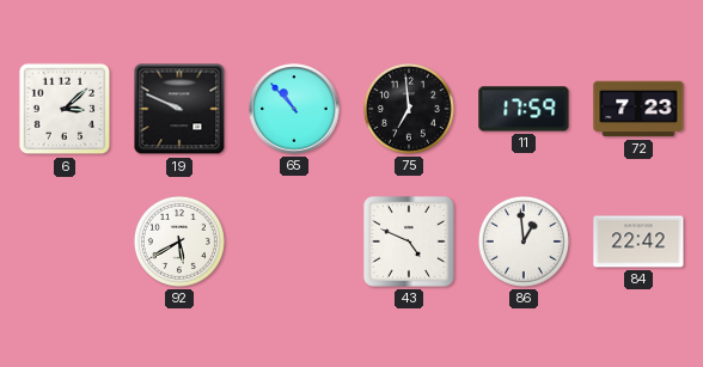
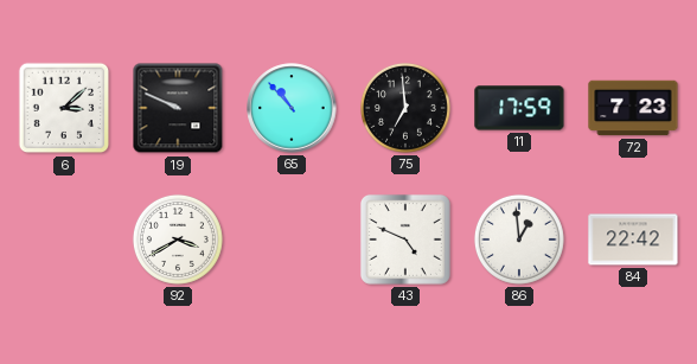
92: 5:40 -> 3:40
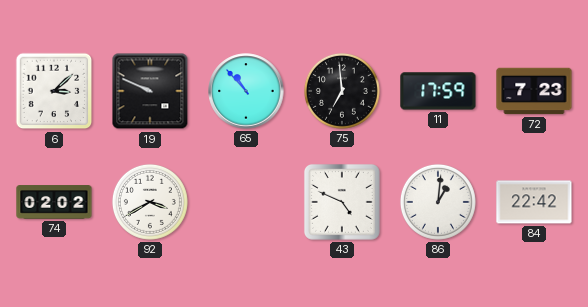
74: none -> 02:02
86: 12:59 -> 1:01
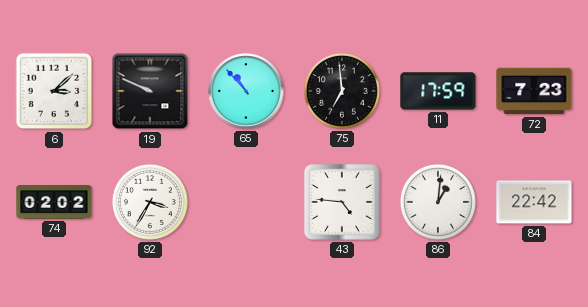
92: 3:40 -> 3:35
43: 4:49 -> 4:46
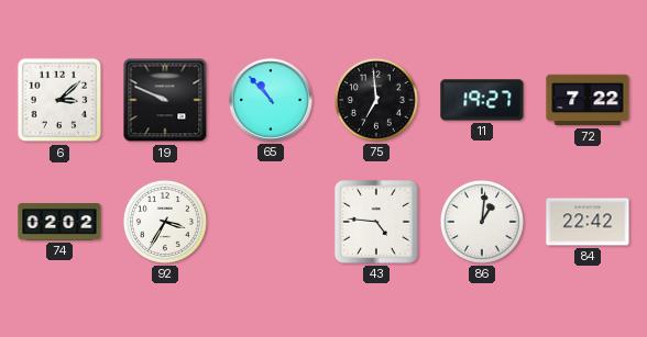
11: 17:59 -> 19:27
72: 7:23 -> 7:22
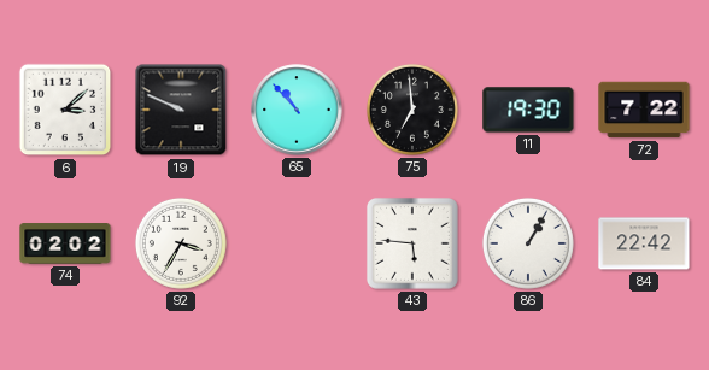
11: 19:27 -> 19:30
43: 4:46 -> 5:46
86: 1:01 -> 1:05
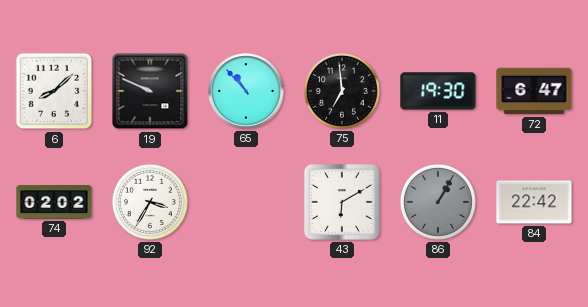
6: 3:08 -> 8:08
72: 7:22 -> 6:47
43: 5:46 -> 6:10
86 dial: white -> grey
